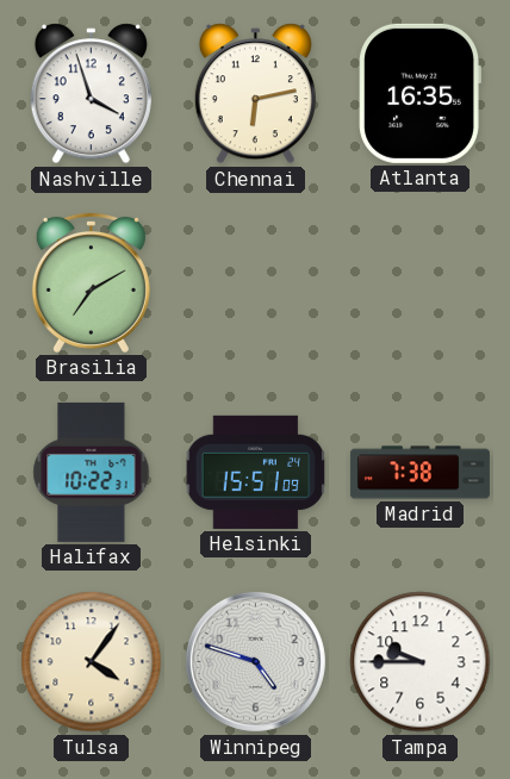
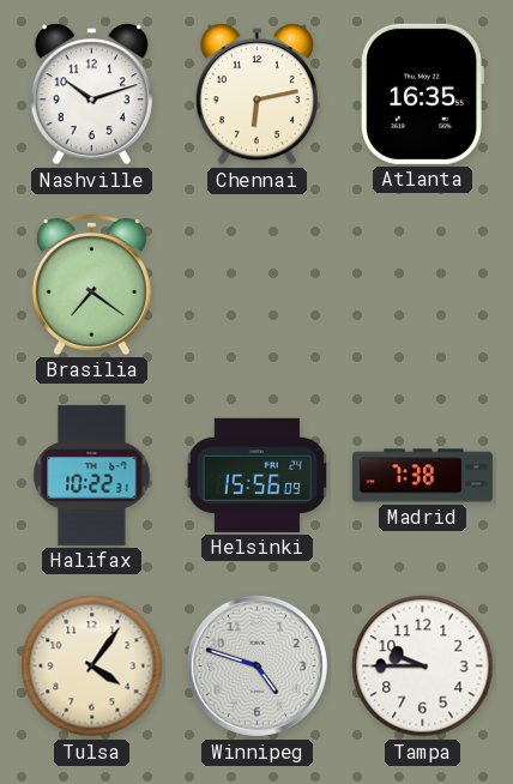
Nashville: 3:57 -> 10:12
Brasilia: 7:10 -> 7:21
Helsinki: 15:51 -> 15:56
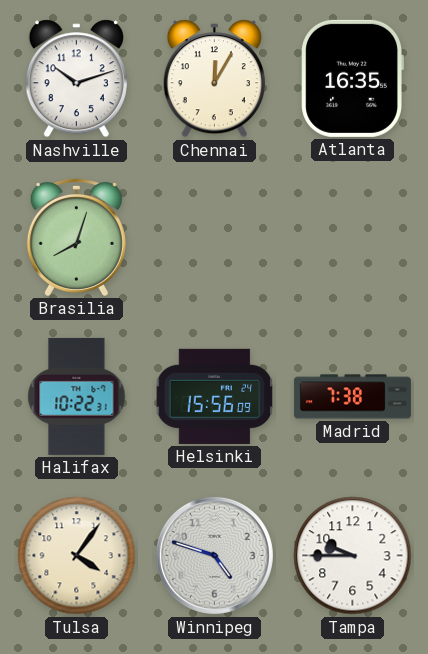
Chennai: 6:13 -> 12:05
Brasilia: 7:21 -> 8:03
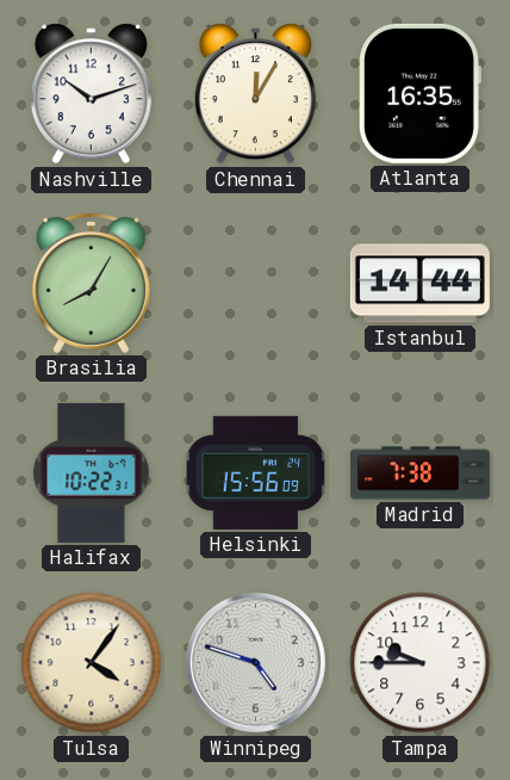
Brasilia: 8:03 -> 8:05
Istanbul: none -> 14:44
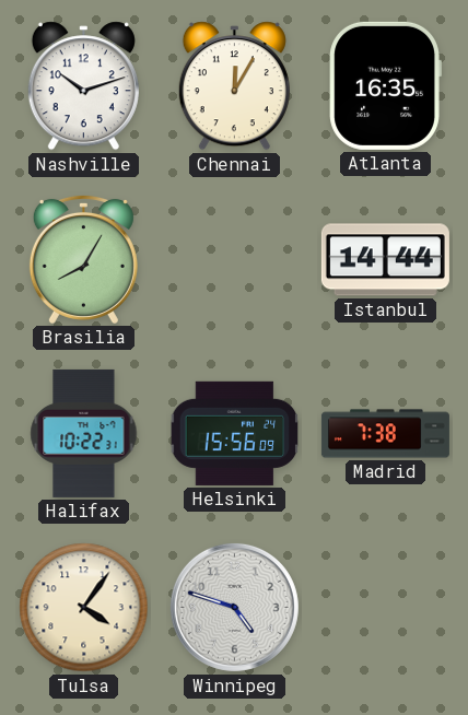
Tampa: 9:45 -> none
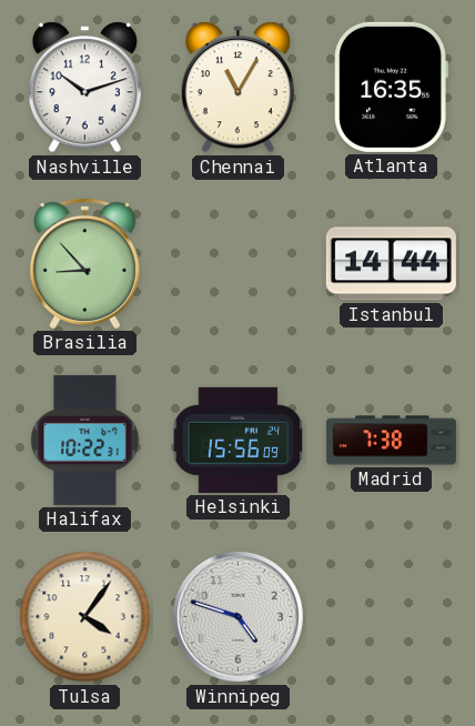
Chennai: 12:05 -> 11:05
Brasilia: 8:05 -> 8:53
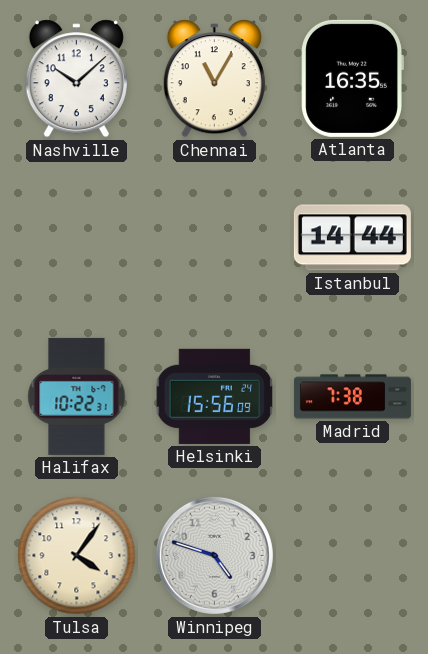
Nashville: 10:12 -> 10:08
Brasilia: 8:53 -> none
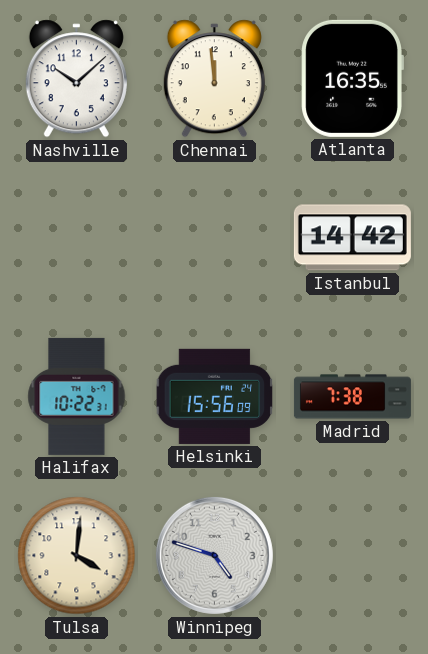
Chennai: 11:05 -> 11:59
Istanbul: 14:44 -> 14:42
Tulsa: 4:06 -> 4:01
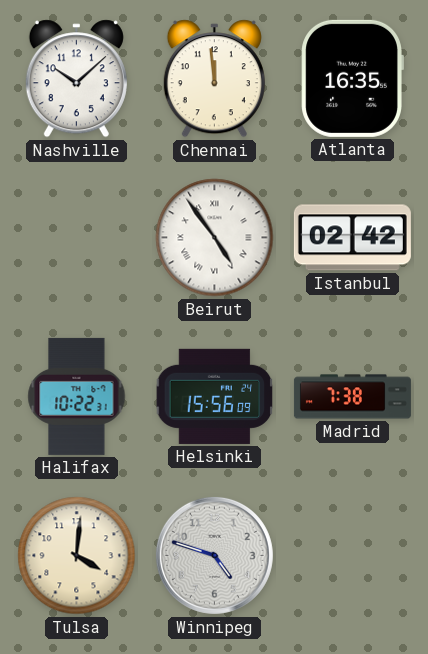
Beirut: none -> 4:54
Istanbul: 14:42 -> 02:42
